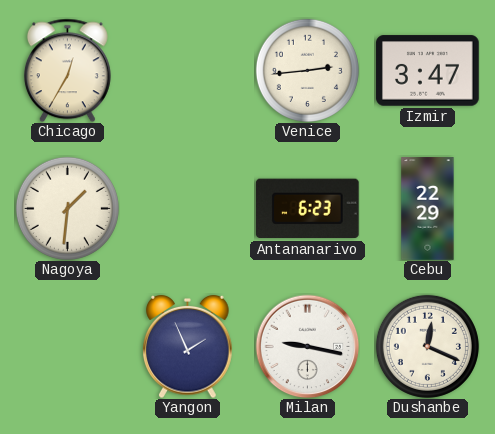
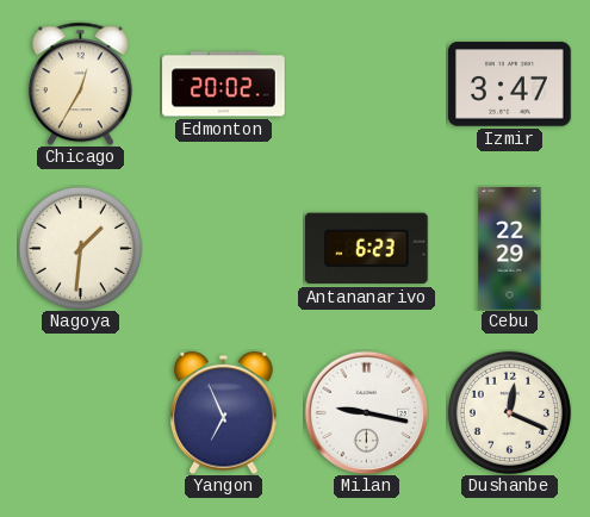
Edmonton: none -> 20:02
Venice: 2:44 -> none
Yangon: 1:56 -> 6:56
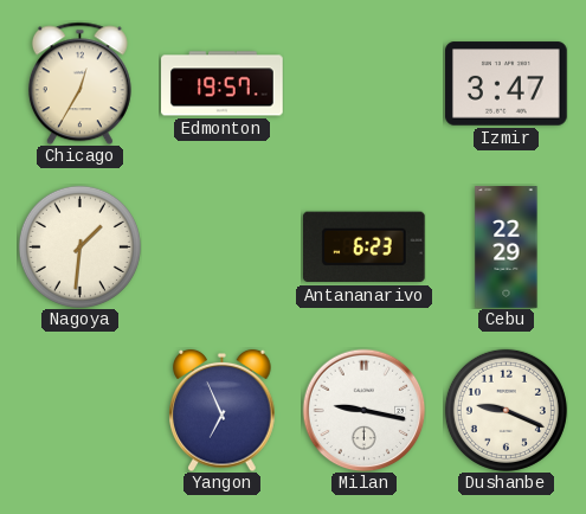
Edmonton: 20:02 -> 19:57
Dushanbe: 12:19 -> 9:19
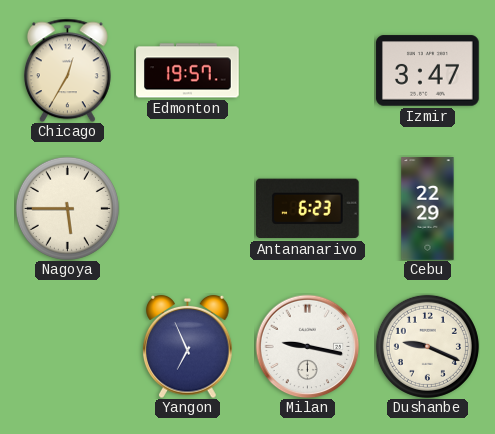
Nagoya: 1:31 -> 5:45
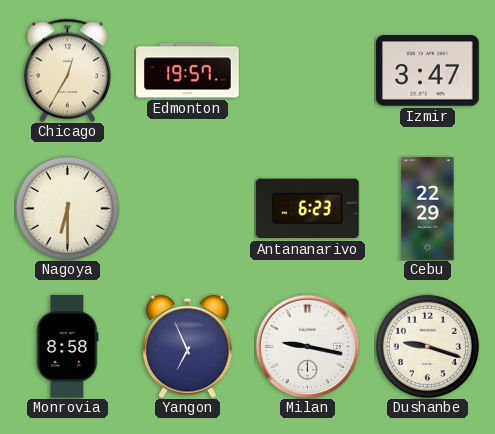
Nagoya: 5:45 -> 6:30
Monrovia: none -> 8:58
Dushanbe: 9:19 -> 9:18
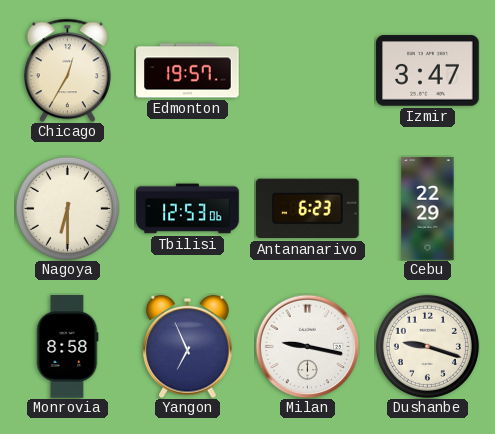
Tbilisi: none -> 12:53
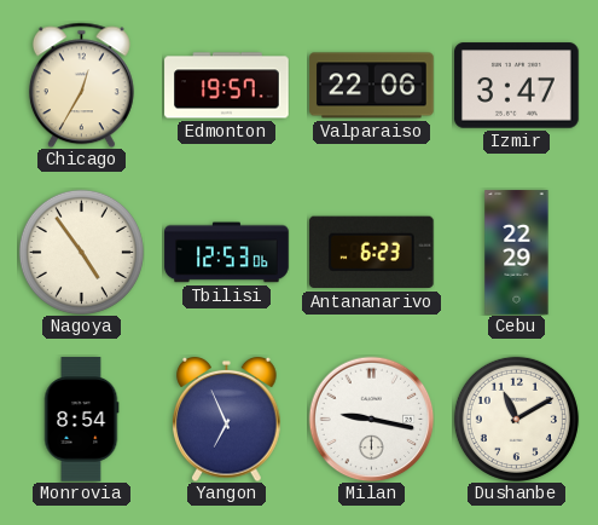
Valparaiso: none -> 22:06
Nagoya: 6:30 -> 4:54
Monrovia: 8:58 -> 8:54
Dushanbe: 9:18 -> 11:10
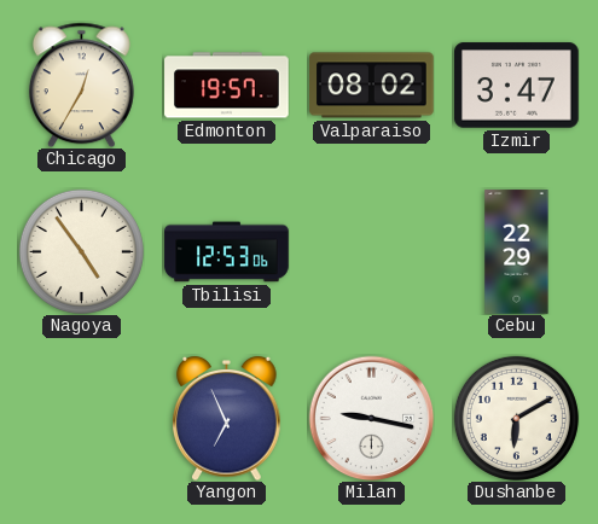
Valparaiso: 22:06 -> 08:02
Antananarivo: 6:23 -> none
Monrovia: 8:54 -> none
Dushanbe: 11:10 -> 6:10
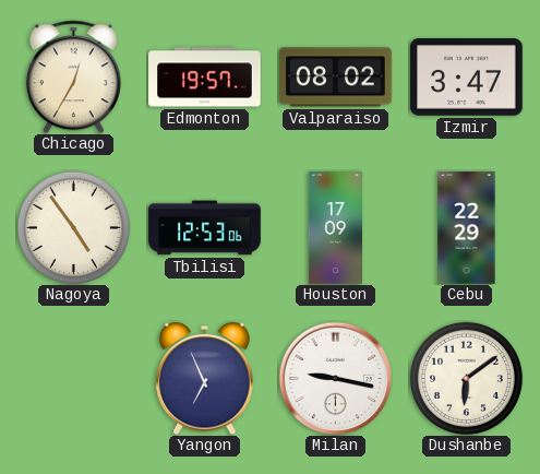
Houston: none -> 17:09
Dushanbe: 6:10 -> 6:09
